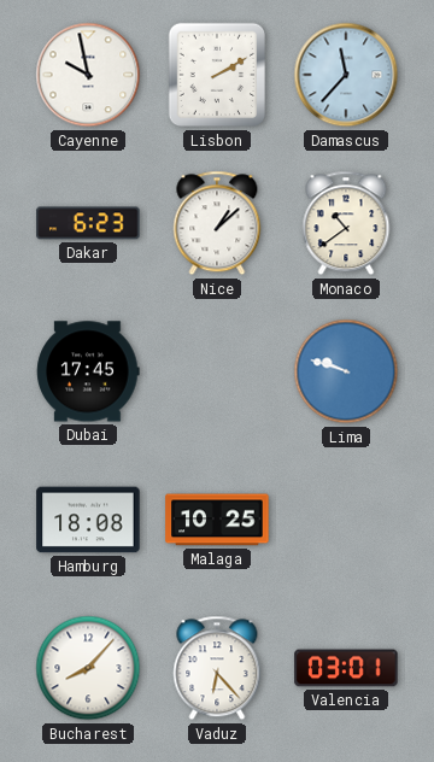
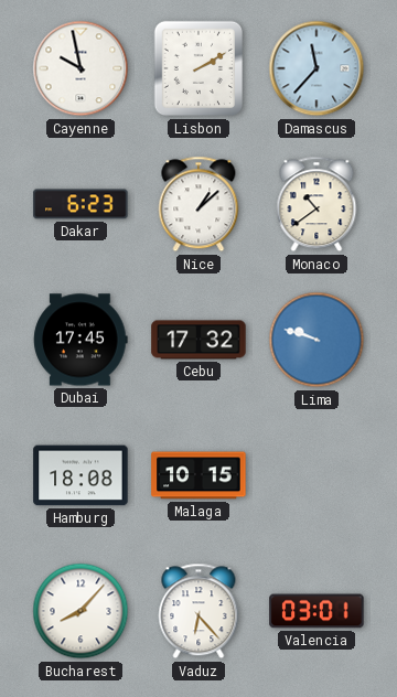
Cebu: none -> 17:32
Malaga: 10:25 -> 10:15
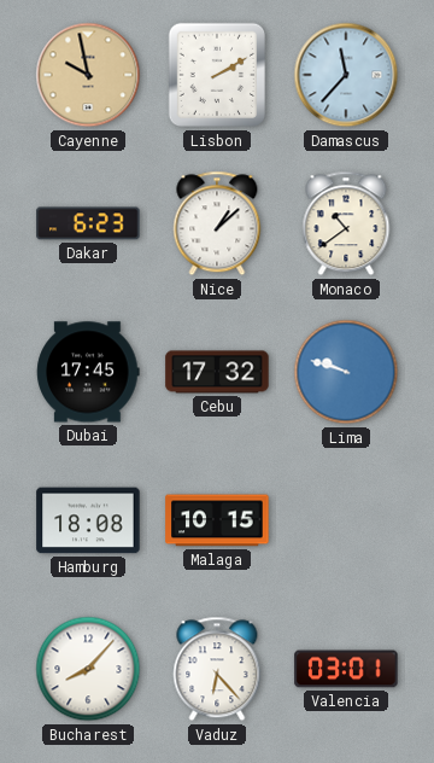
Cayenne dial: white -> champagne
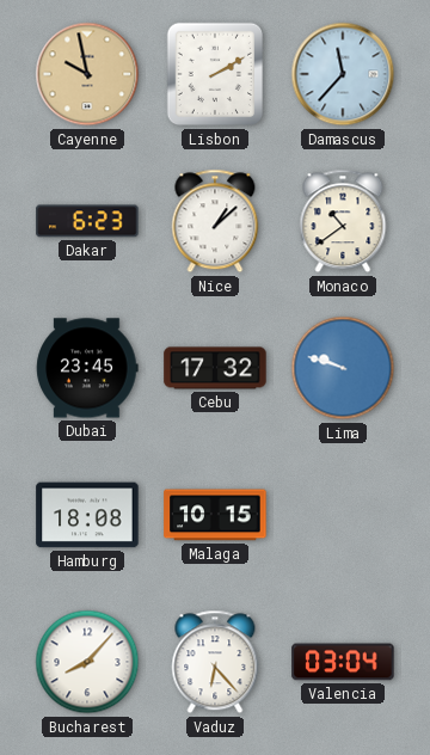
Dubai: 17:45 -> 23:45
Valencia: 03:01 -> 03:04
